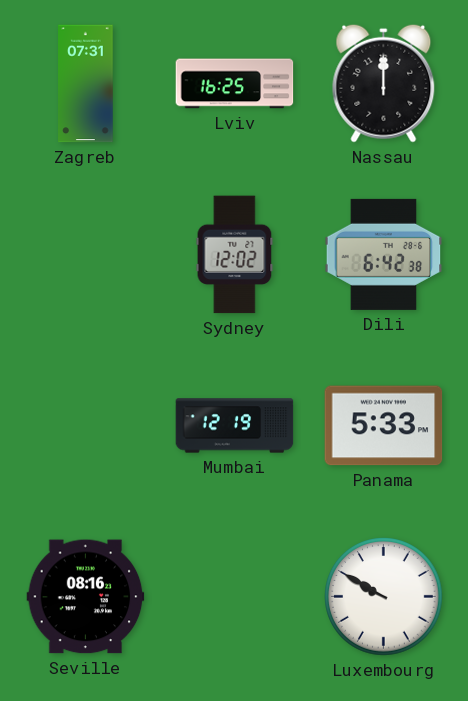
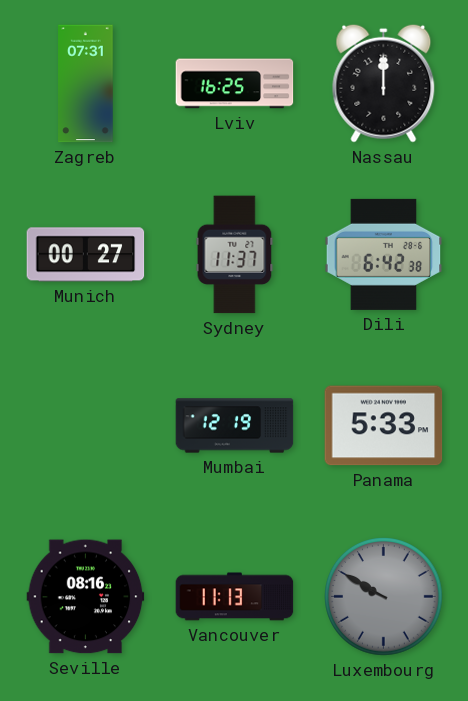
Munich: none -> 00:27
Sydney: 12:02 -> 11:37
Vancouver: none -> 11:13
Luxembourg dial: white -> grey
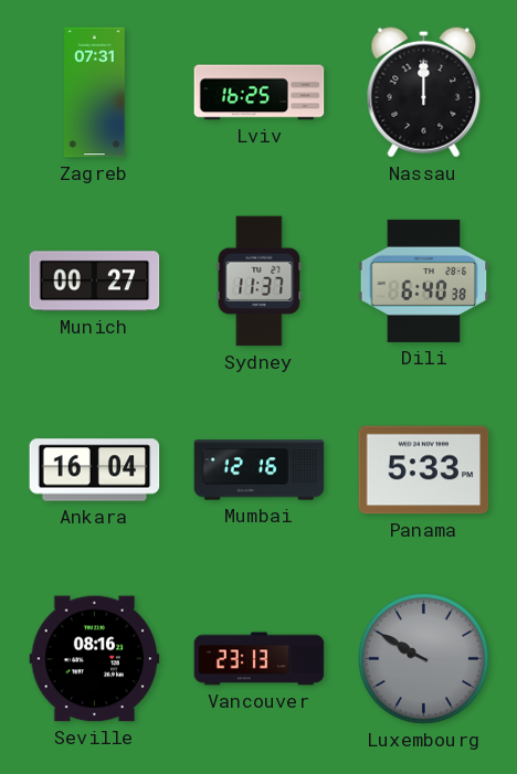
Dili: 6:42 -> 6:40
Ankara: none -> 16:04
Mumbai: 12:19 -> 12:16
Vancouver: 11:13 -> 23:13
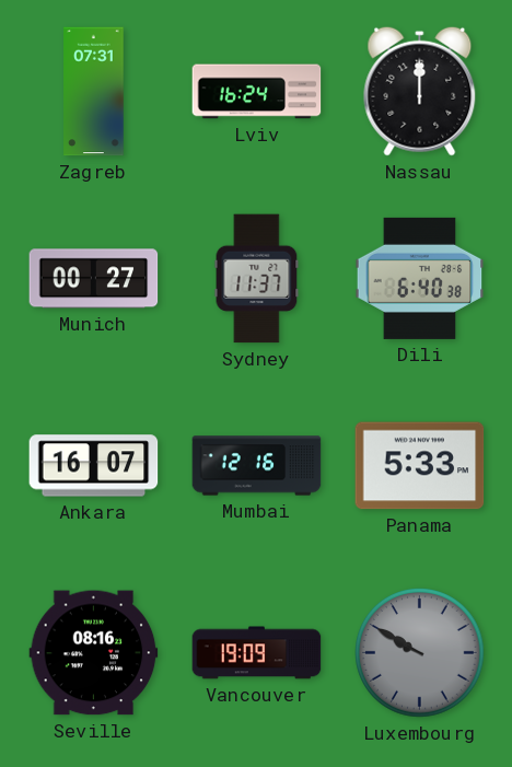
Lviv: 16:25 -> 16:24
Ankara: 16:04 -> 16:07
Vancouver: 23:13 -> 19:09
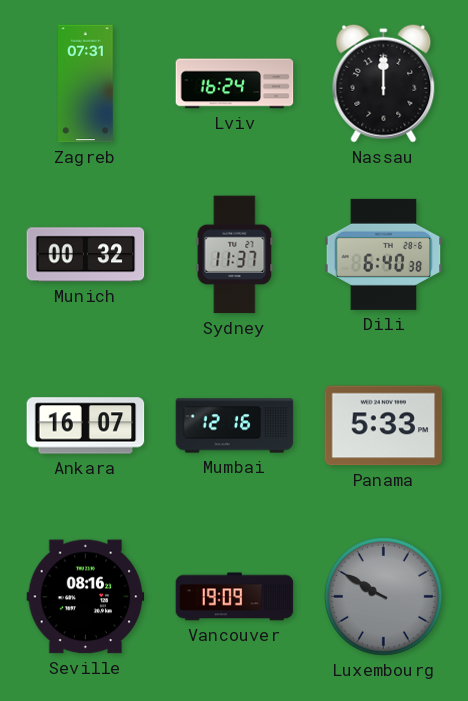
Munich: 00:27 -> 00:32
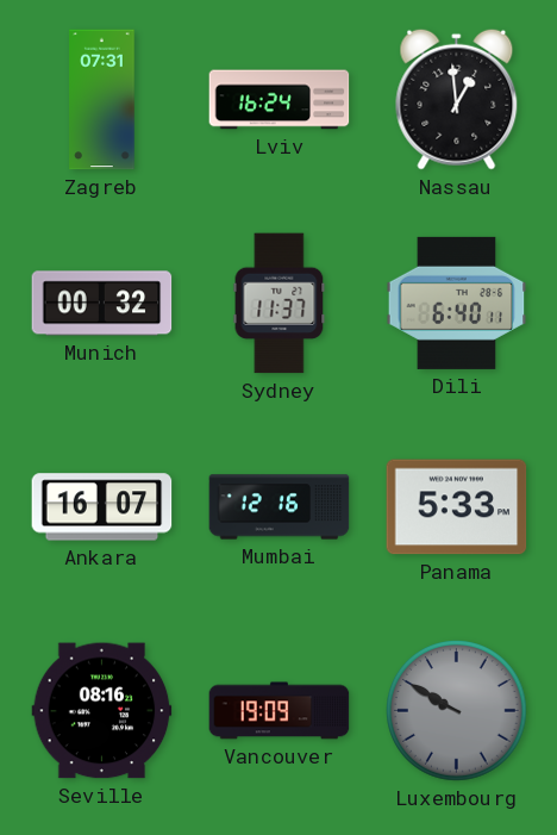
Nassau: 12:00 -> 12:59
Dili: 6:40:38 -> 6:40:11
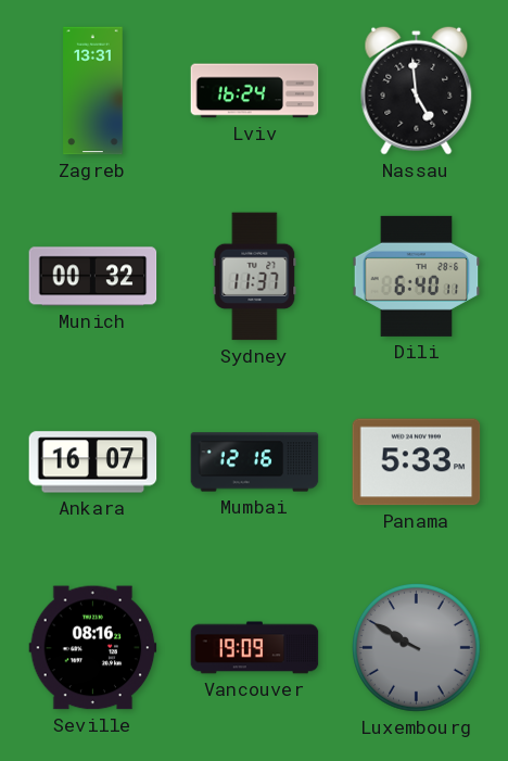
Zagreb: 07:31 -> 13:31
Nassau: 12:59 -> 4:59
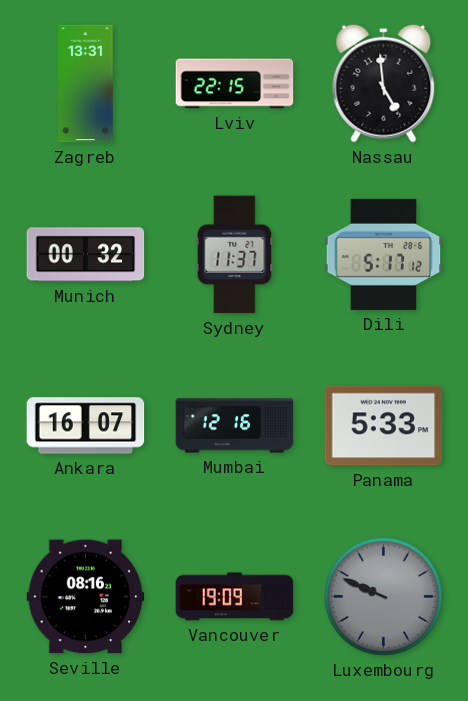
Lviv: 16:24 -> 22:15
Dili: 6:40 -> 5:17
Luxembourg: 9:50 -> 9:49
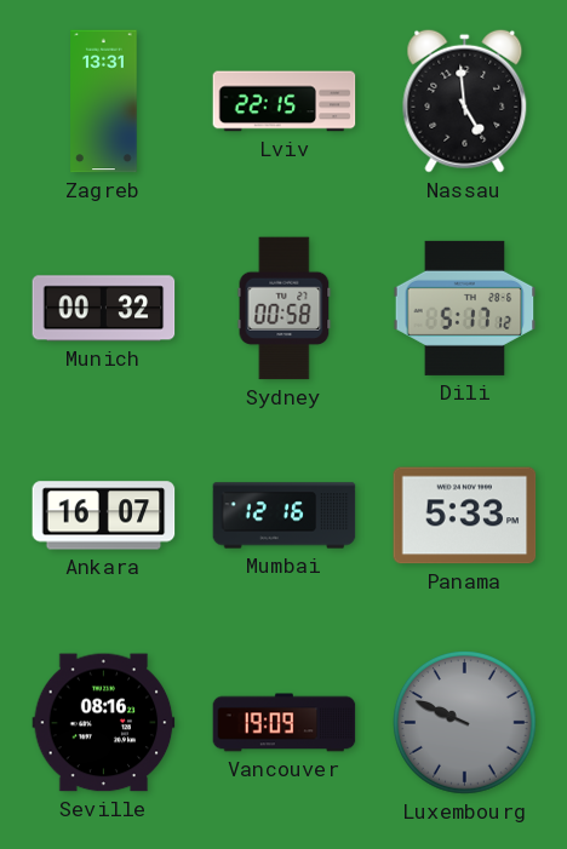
Sydney: 11:37 -> 00:58
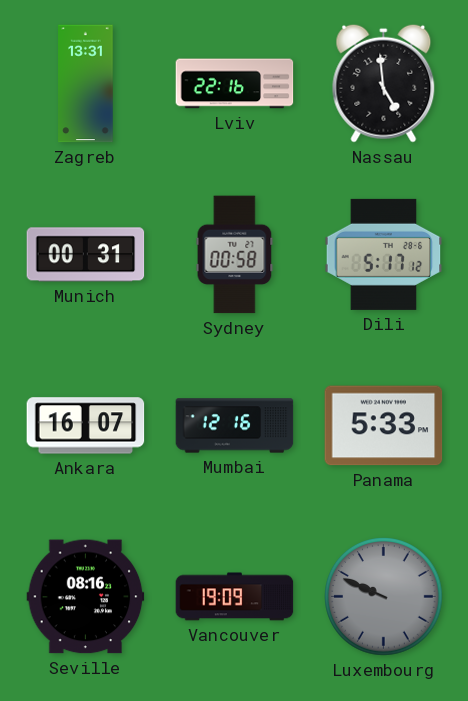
Lviv: 22:15 -> 22:16
Munich: 00:32 -> 00:31
